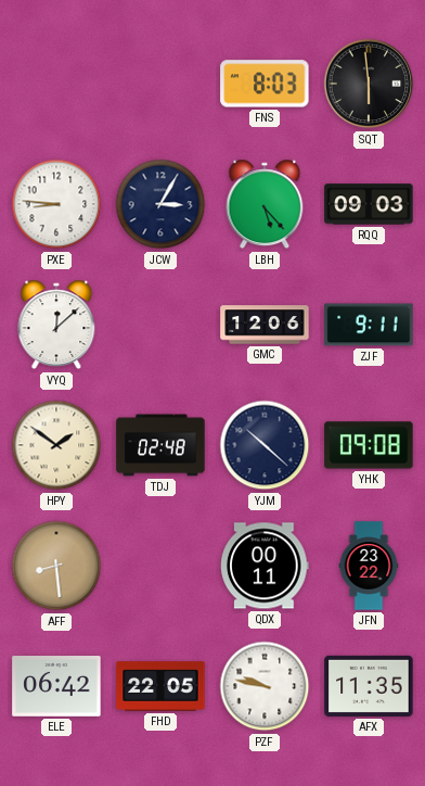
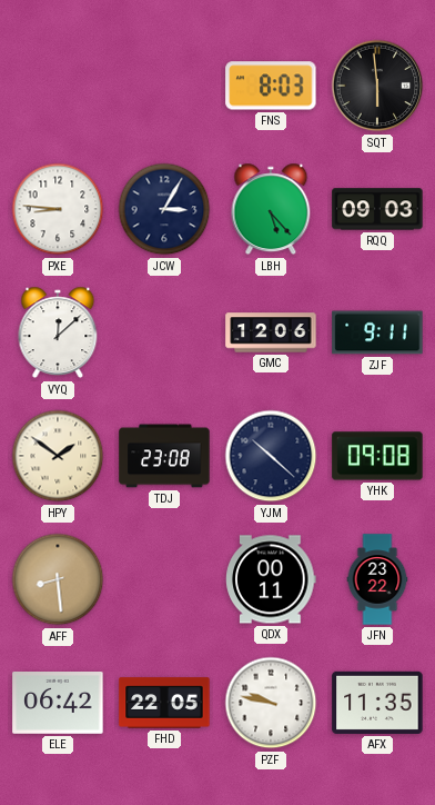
TDJ: 02:48 -> 23:08
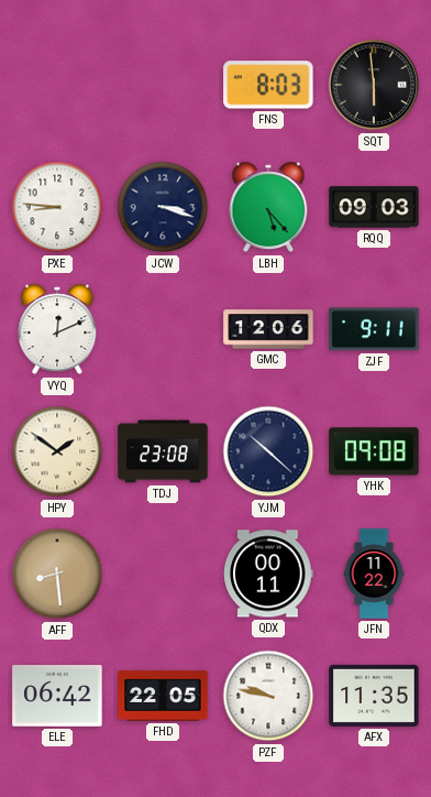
JCW: 3:05 -> 3:18
VYQ: 12:08 -> 12:11
JFN: 23:22 -> 11:22
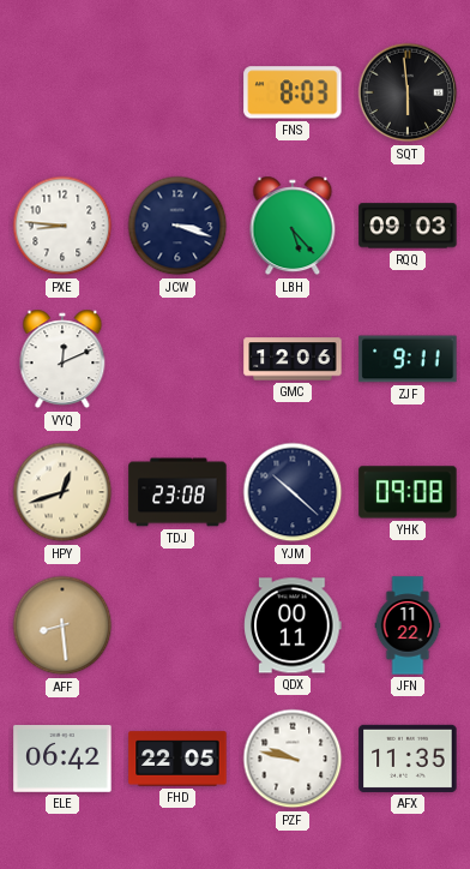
HPY: 1:51 -> 12:42
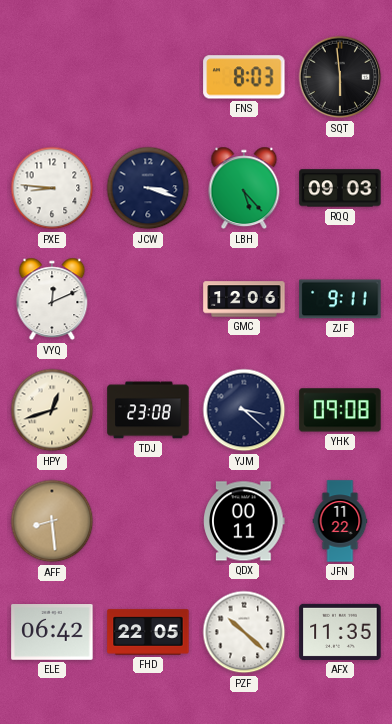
YJM: 10:22 -> 3:22
PZF: 9:47 -> 10:22
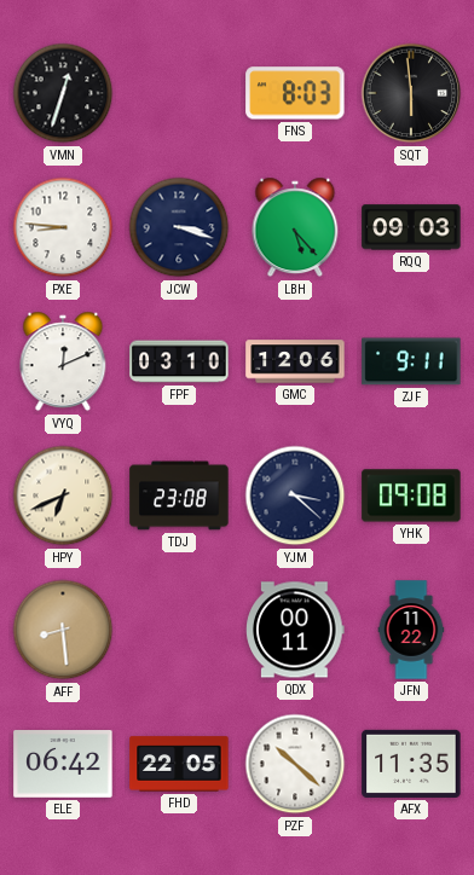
VMN: none -> 12:33
FPF: none -> 03:10
HPY: 12:42 -> 6:41
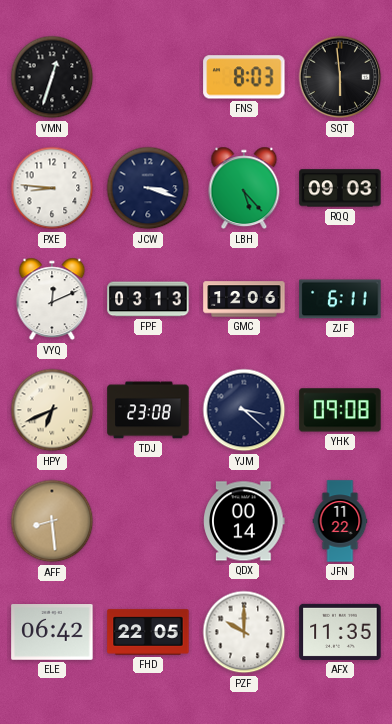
FPF: 03:10 -> 03:13
ZJF: 9:11 -> 6:11
QDX: 00:11 -> 00:14
PZF: 10:22 -> 10:00
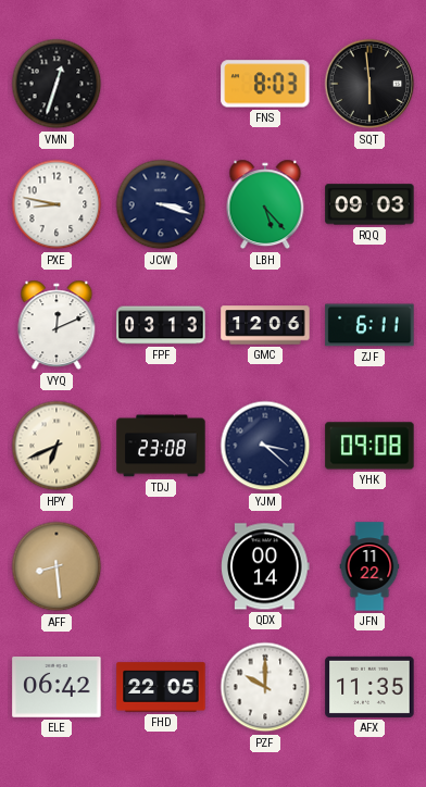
PXE: 8:46 -> 8:47
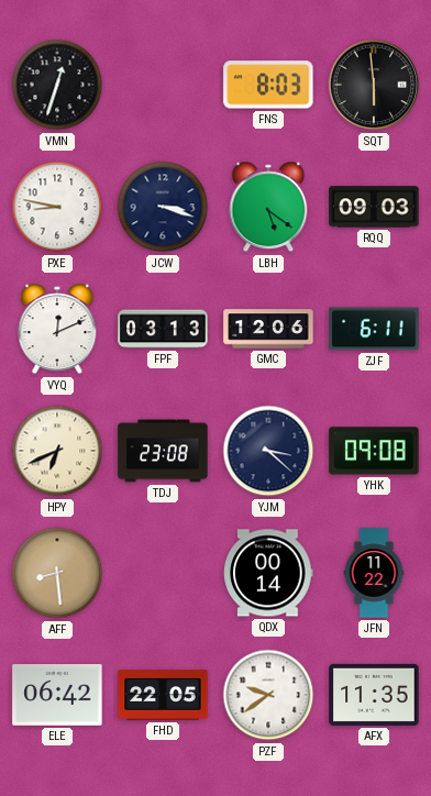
LBH: 5:23 -> 5:21
PZF: 10:00 -> 9:39
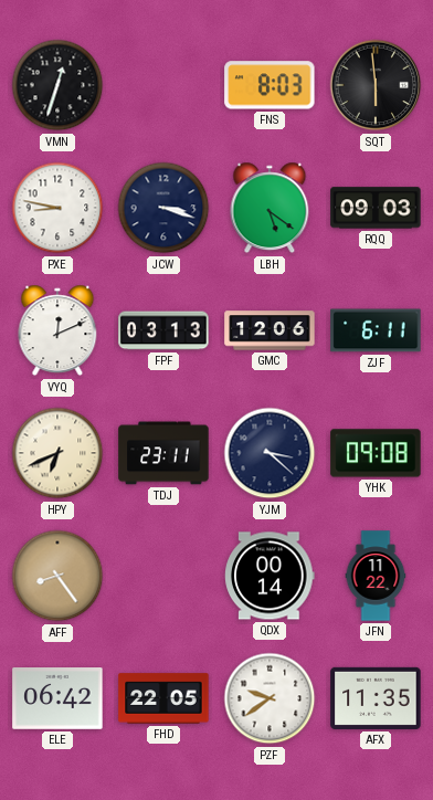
TDJ: 23:08 -> 23:11
AFF: 8:29 -> 8:24
